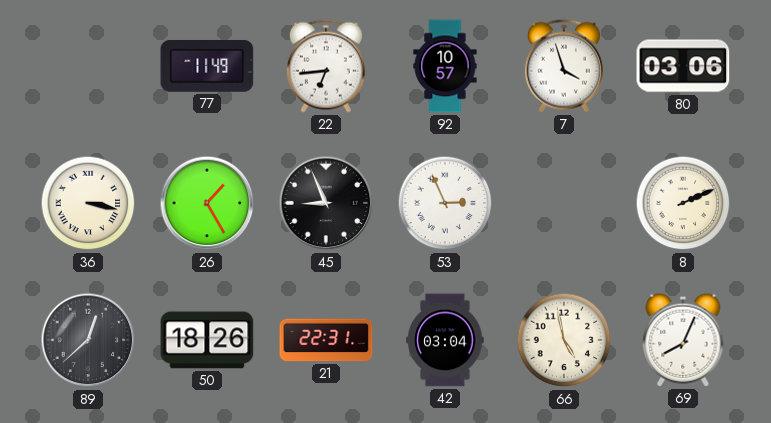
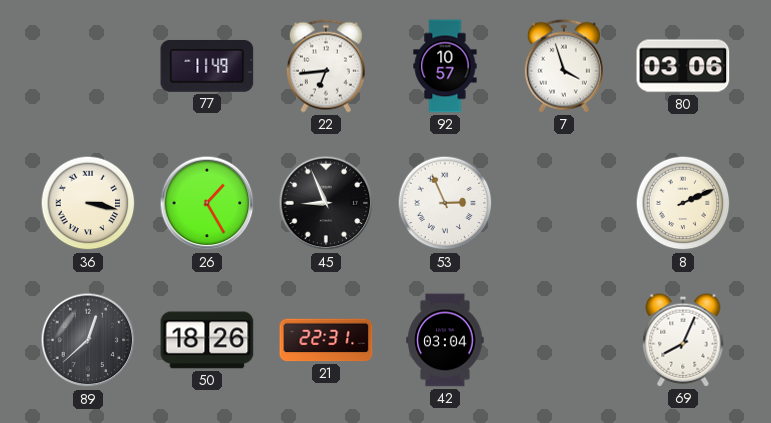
66: 4:58 -> none
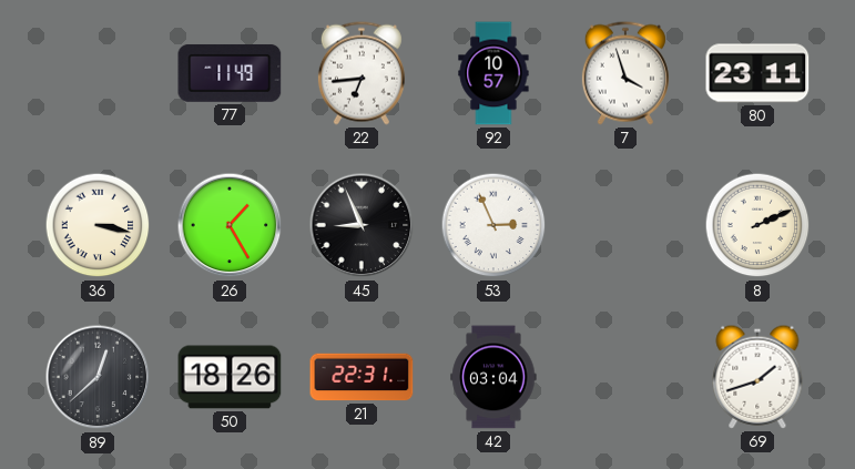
80: 03:06 -> 23:11
69: 8:04 -> 1:42
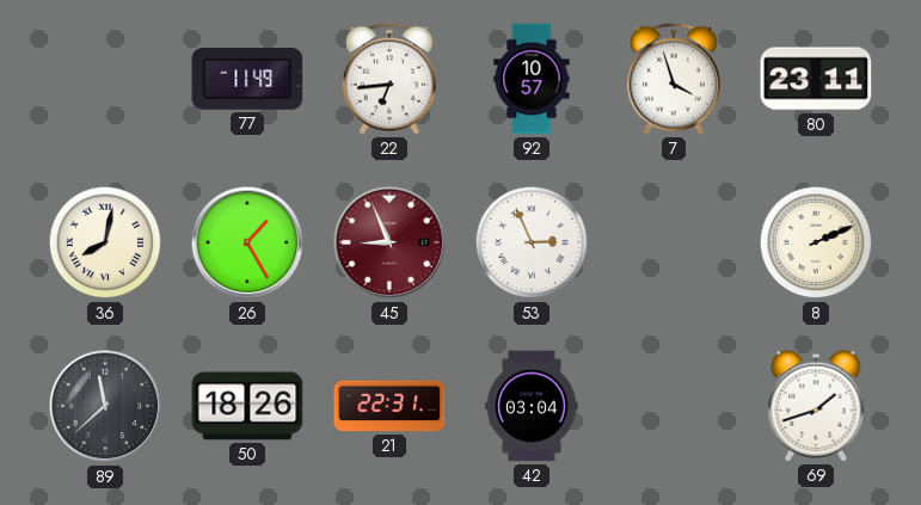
36: 3:17 -> 8:02
45 dial: black -> burgundy
89: 12:38 -> 11:38
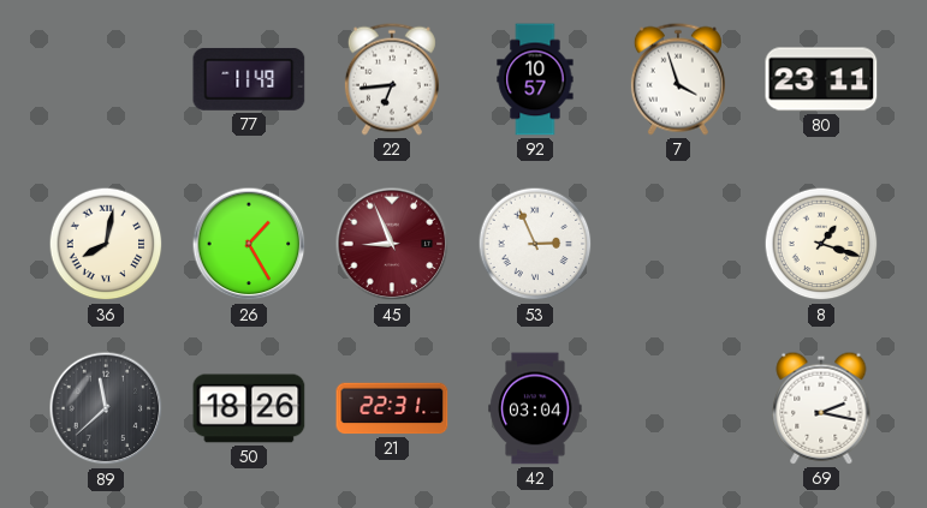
8: 2:11 -> 1:18
69: 1:42 -> 2:17
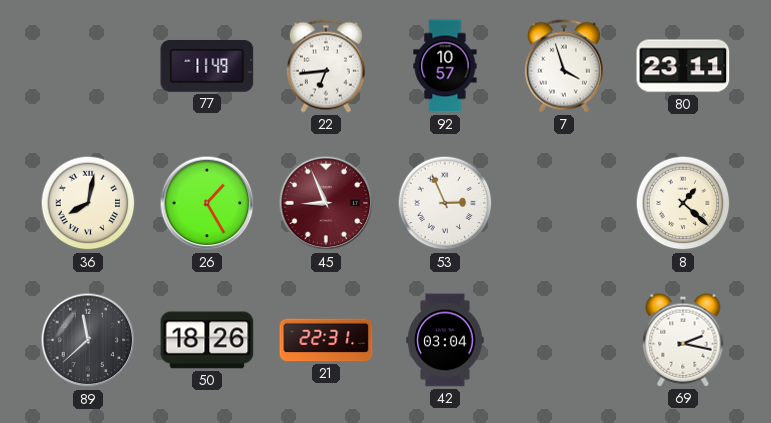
8: 1:18 -> 1:22
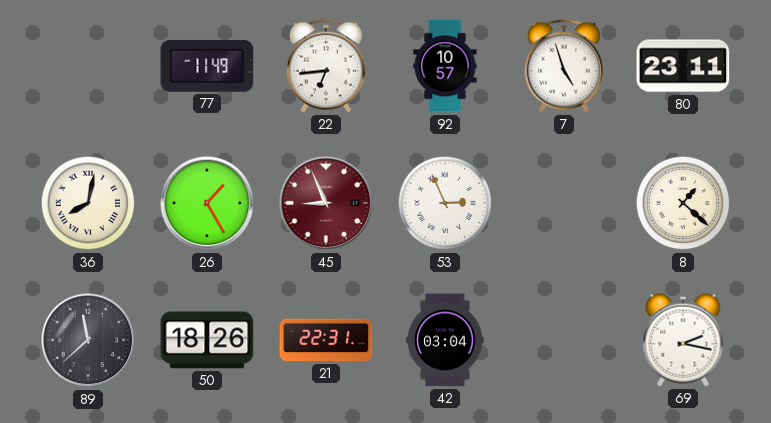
7: 3:57 -> 4:57
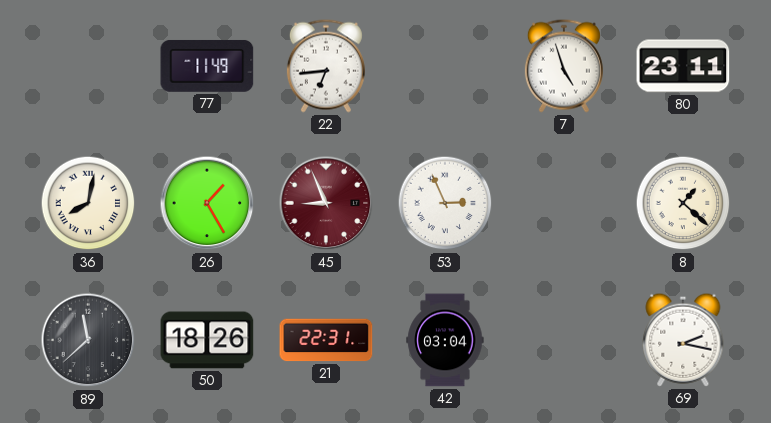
92: 10:57 -> none
